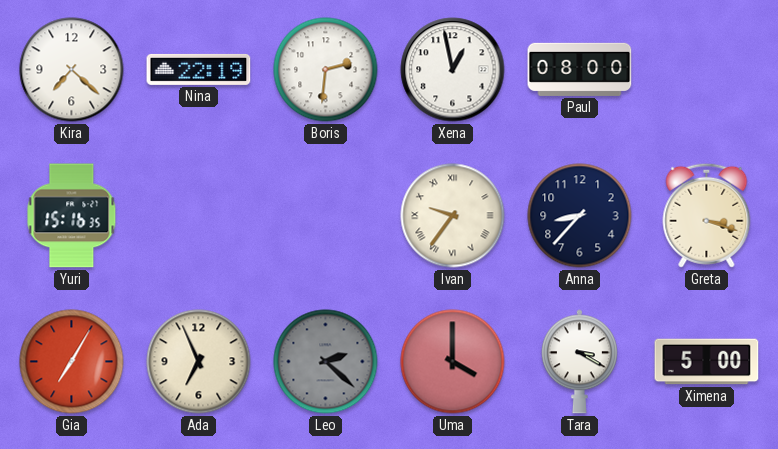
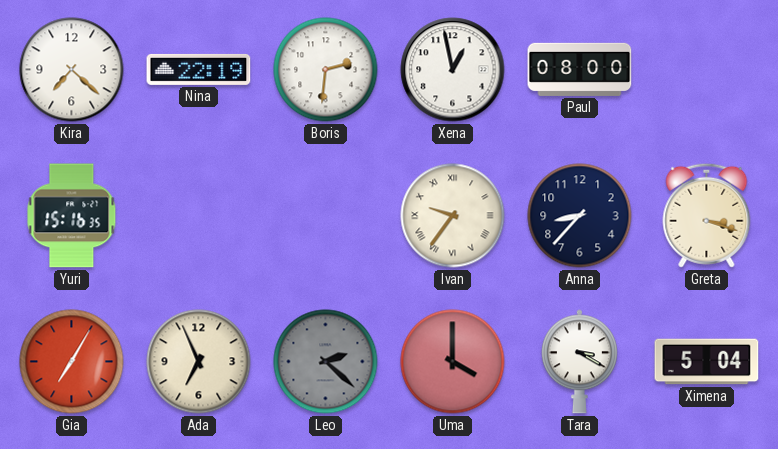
Ximena: 5:00 -> 5:04
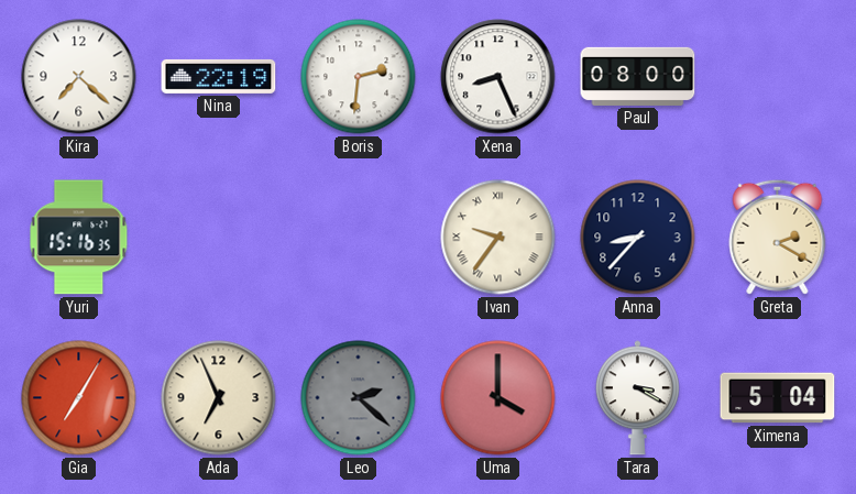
Xena: 12:58 -> 8:26
Greta: 3:18 -> 2:20
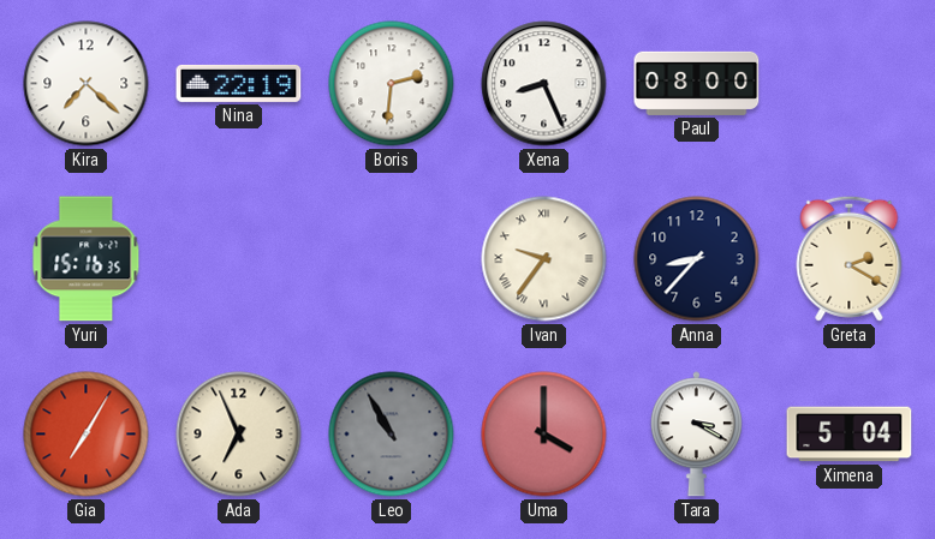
Leo: 2:22 -> 10:55
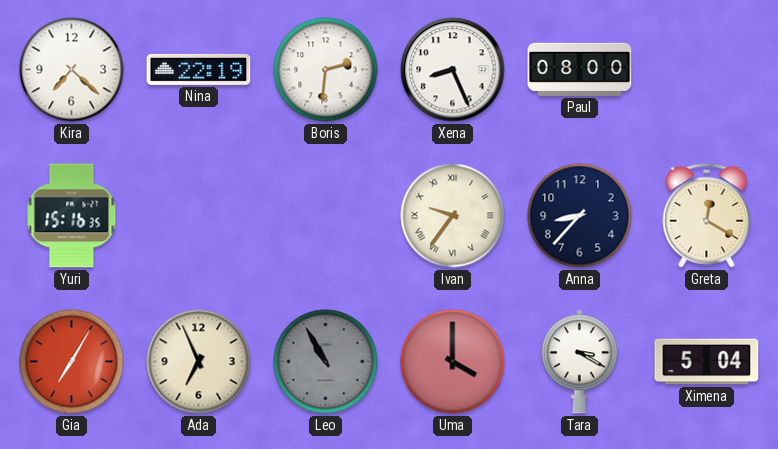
Greta: 2:20 -> 12:20
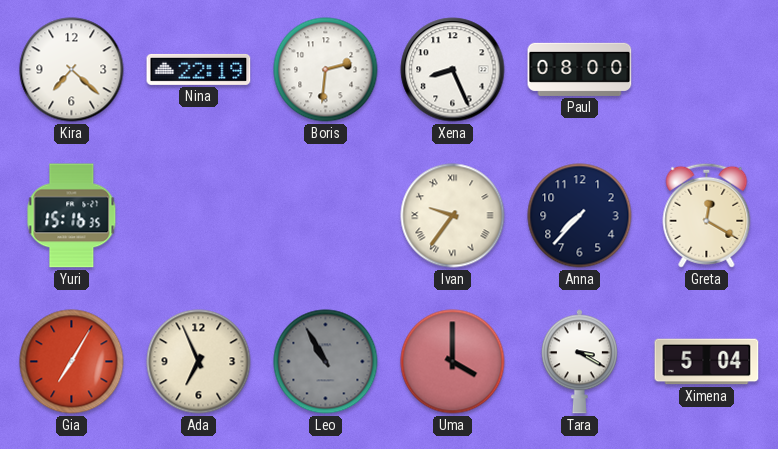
Anna: 8:37 -> 7:37
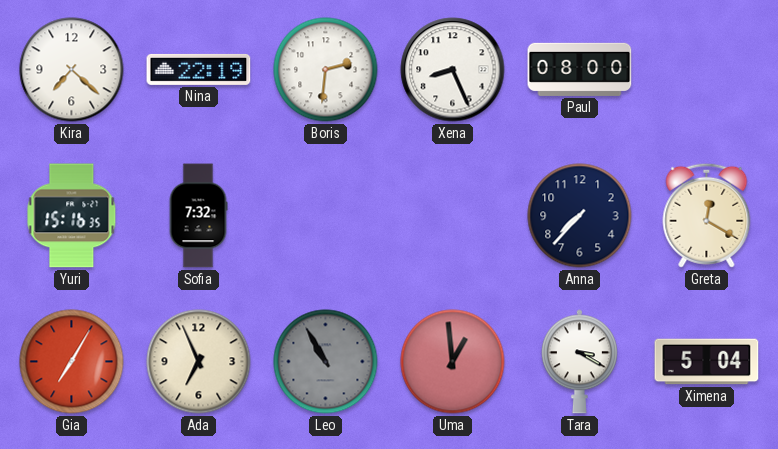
Sofia: none -> 7:32
Ivan: 9:36 -> none
Uma: 4:00 -> 12:59
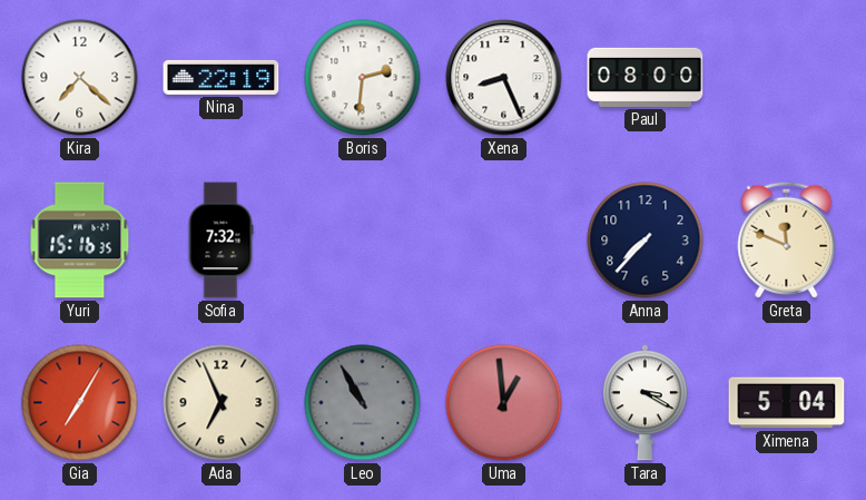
Greta: 12:20 -> 11:49
